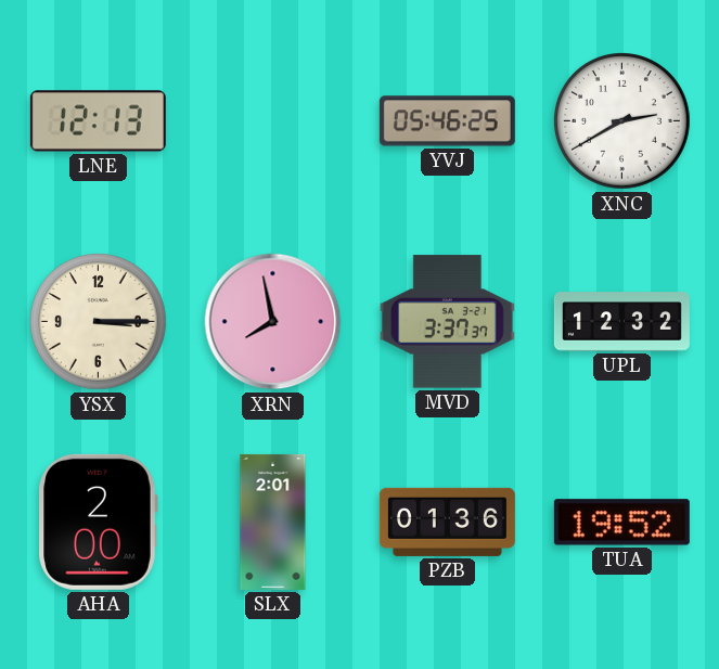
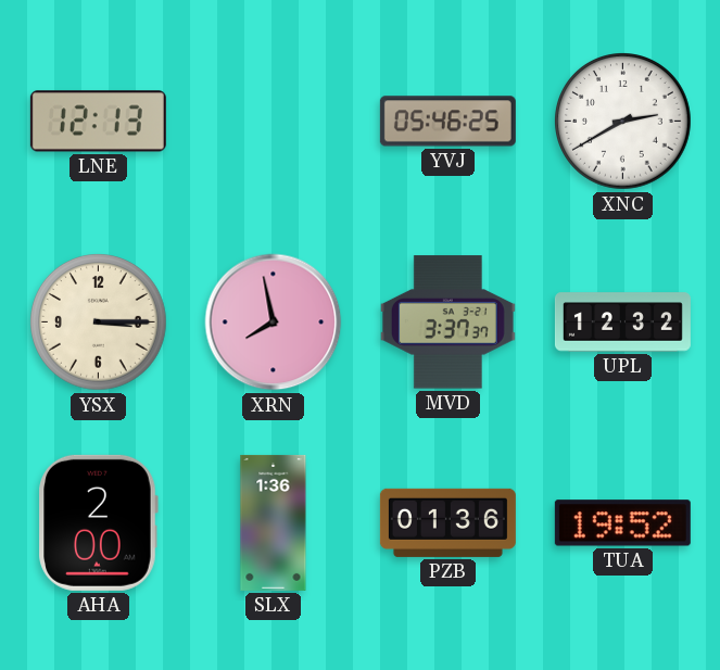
SLX: 2:01 -> 1:36
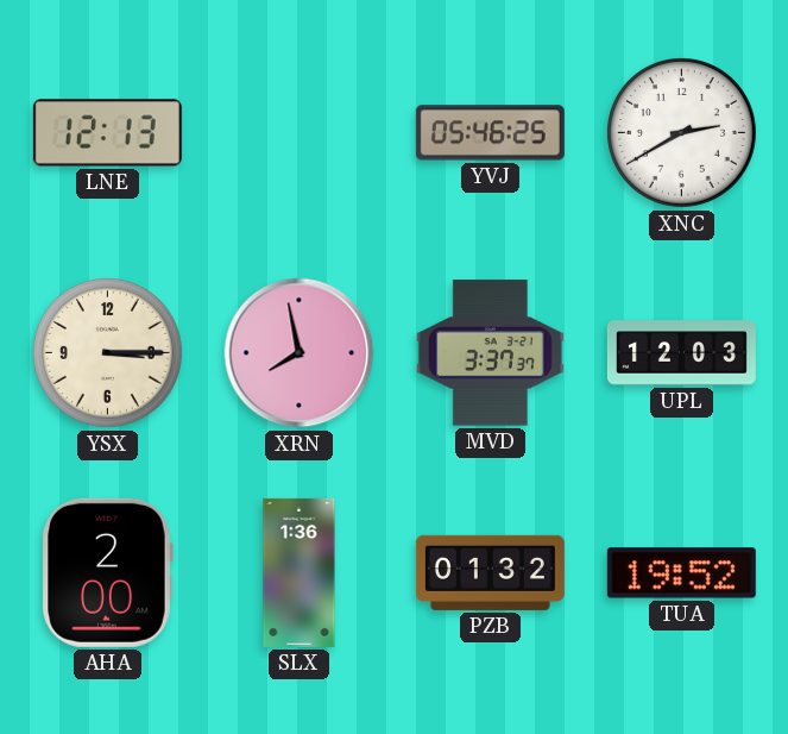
UPL: 12:32 -> 12:03
PZB: 01:36 -> 01:32
